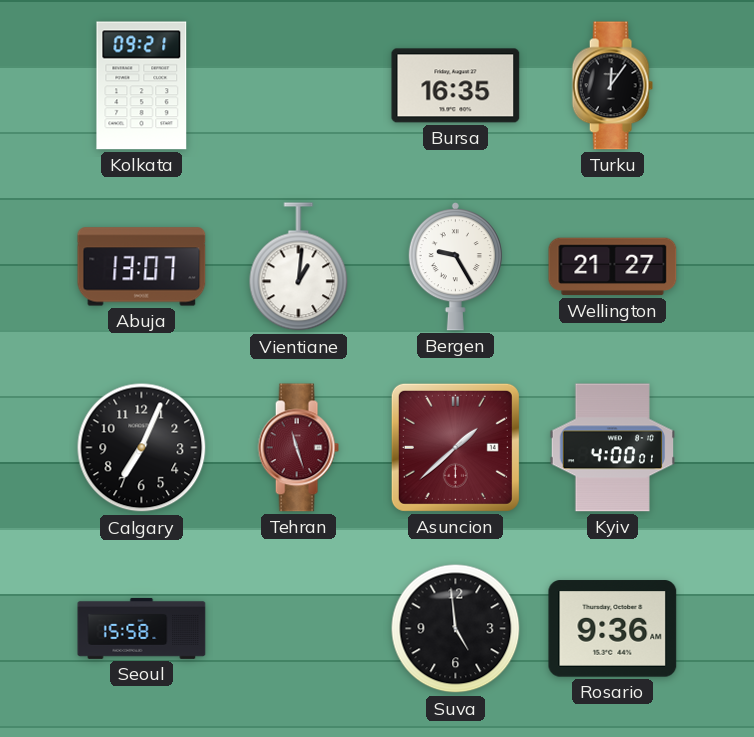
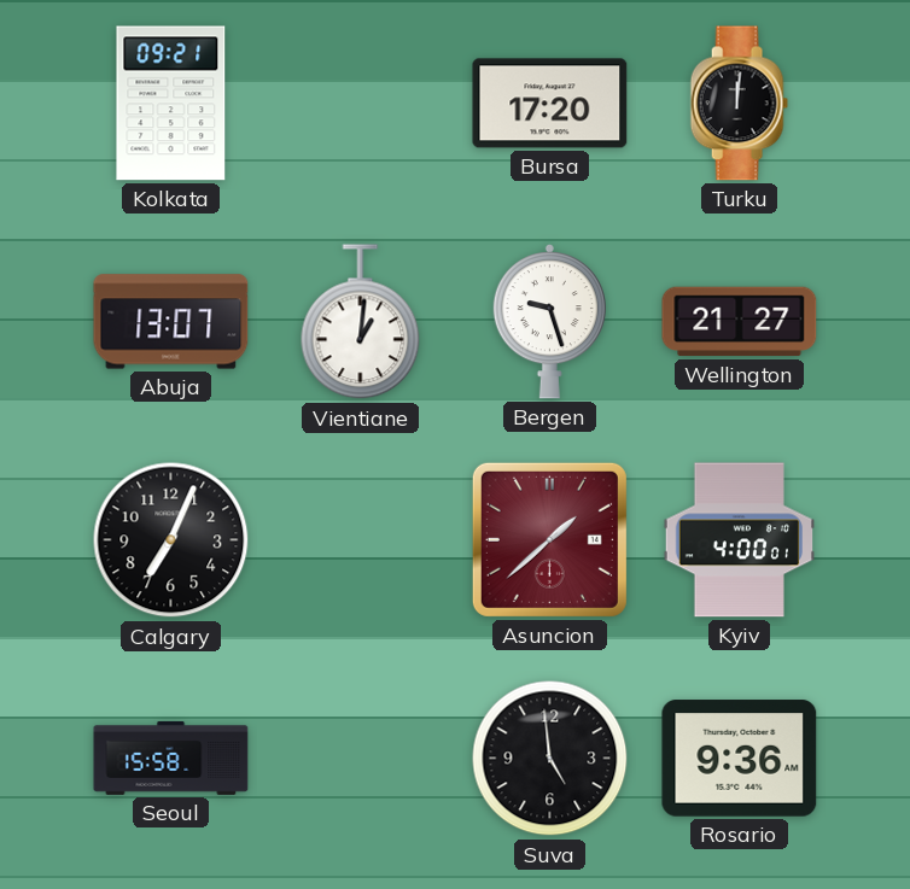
Bursa: 16:35 -> 17:20
Turku: 12:06 -> 12:01
Bergen: 9:25 -> 9:27
Tehran: 11:27 -> none
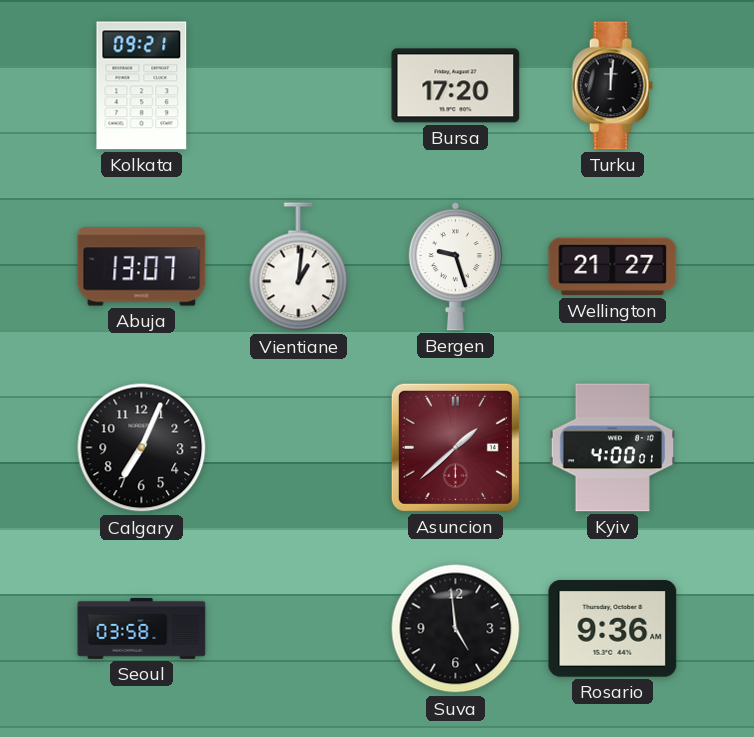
Seoul: 15:58 -> 03:58
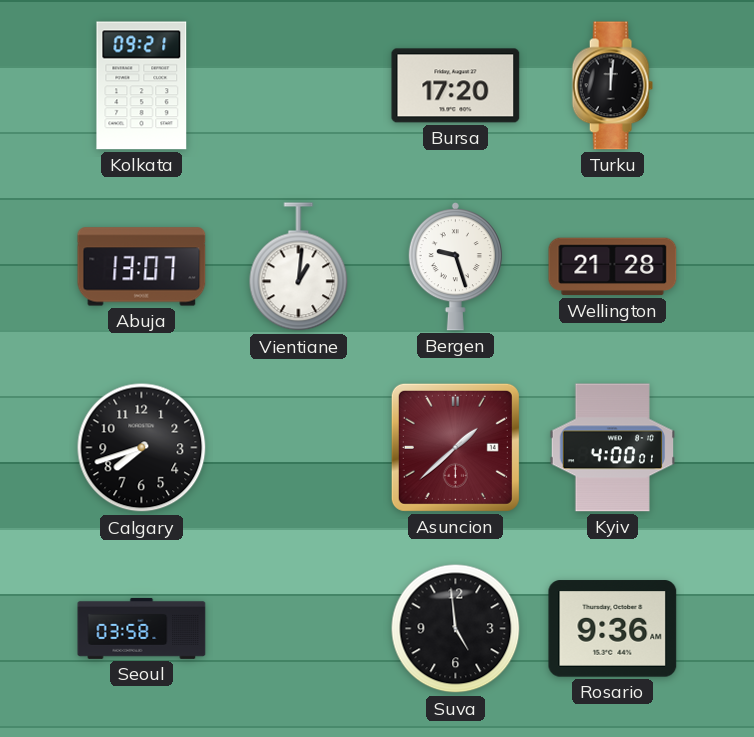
Wellington: 21:27 -> 21:28
Calgary: 7:04 -> 7:42
